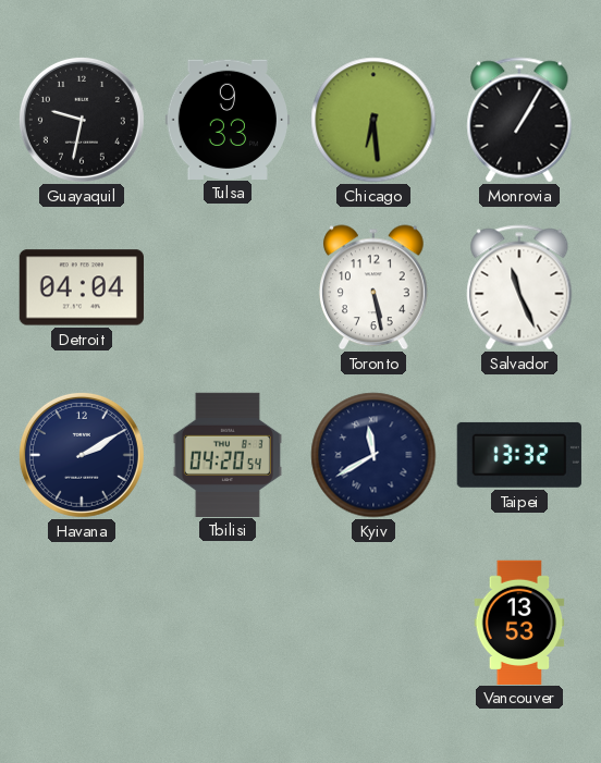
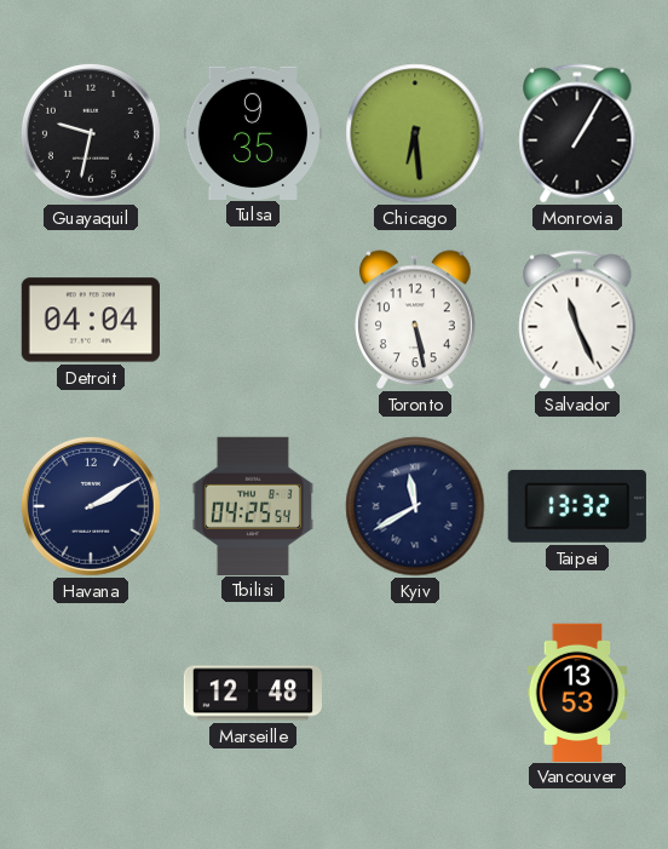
Tulsa: 9:33 -> 9:35
Tbilisi: 04:20 -> 04:25
Marseille: none -> 12:48
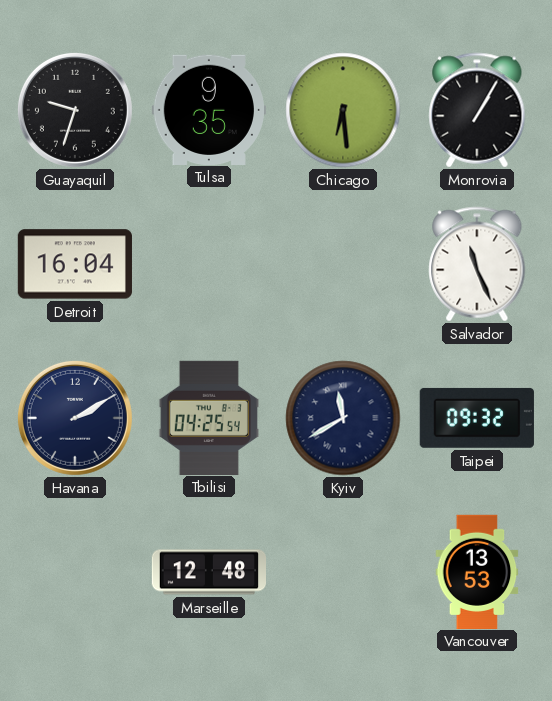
Guayaquil: 9:32 -> 9:33
Detroit: 04:04 -> 16:04
Toronto: 5:28 -> none
Taipei: 13:32 -> 09:32
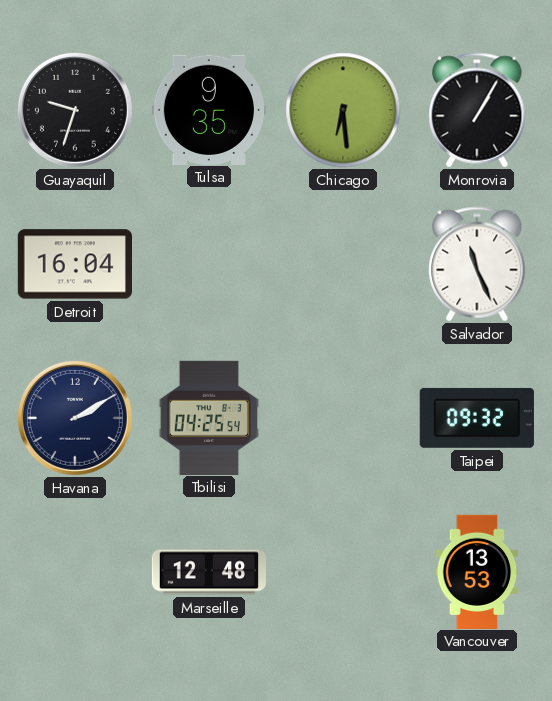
Kyiv: 11:40 -> none
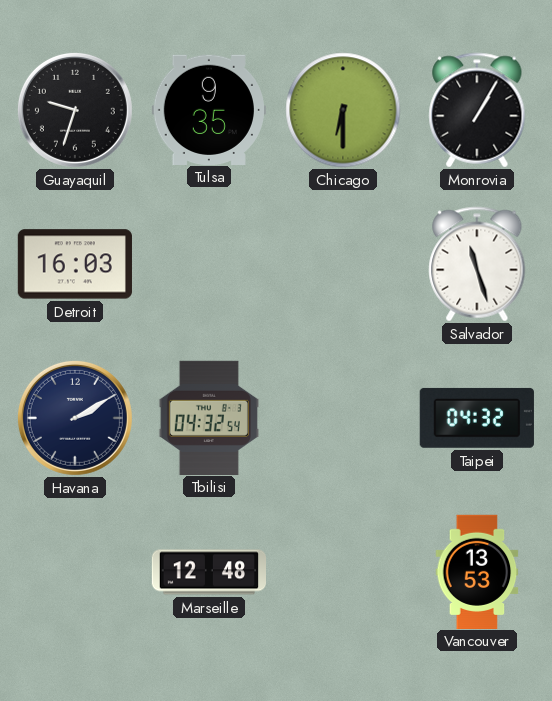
Chicago: 6:29 -> 6:30
Detroit: 16:04 -> 16:03
Salvador: 11:26 -> 11:27
Tbilisi: 04:25 -> 04:32
Taipei: 09:32 -> 04:32
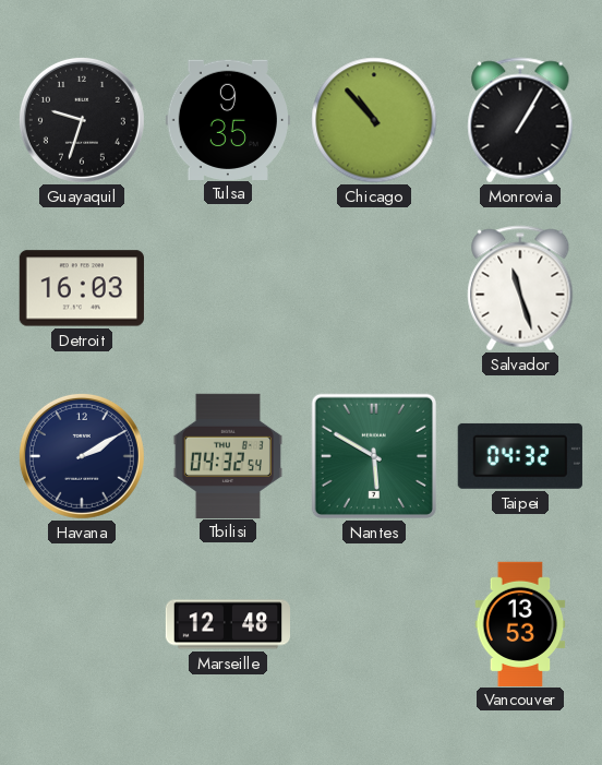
Chicago: 6:30 -> 10:53
Nantes: none -> 5:50
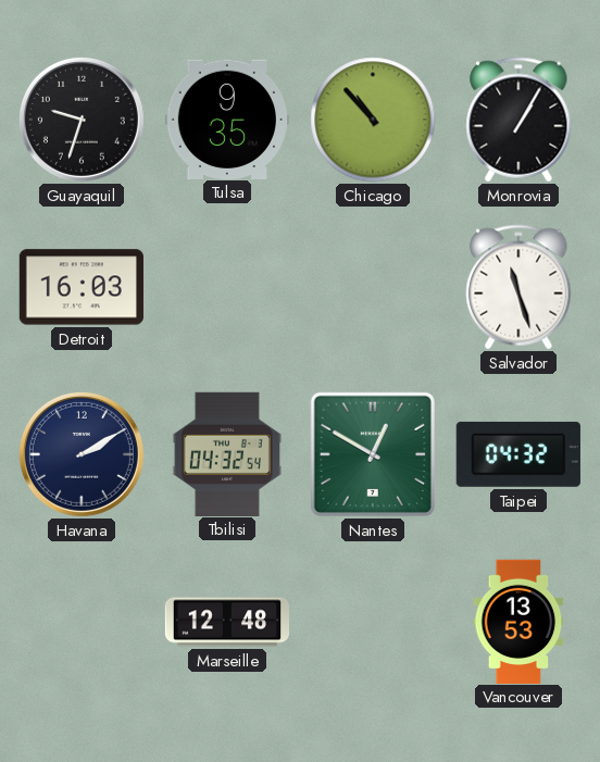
Nantes: 5:50 -> 12:50
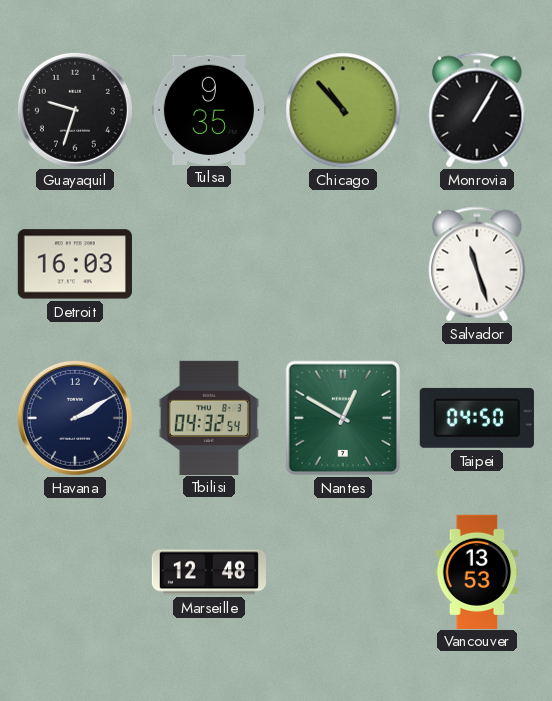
Taipei: 04:32 -> 04:50
